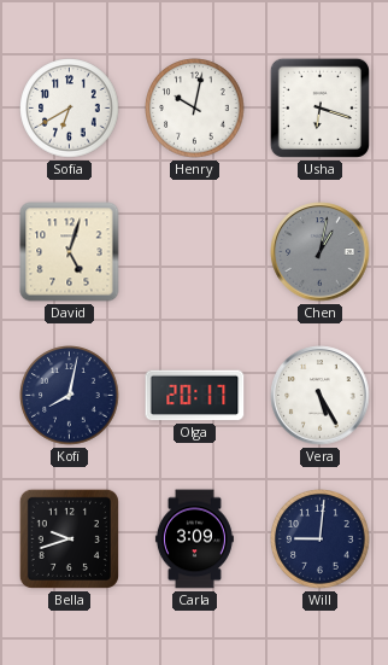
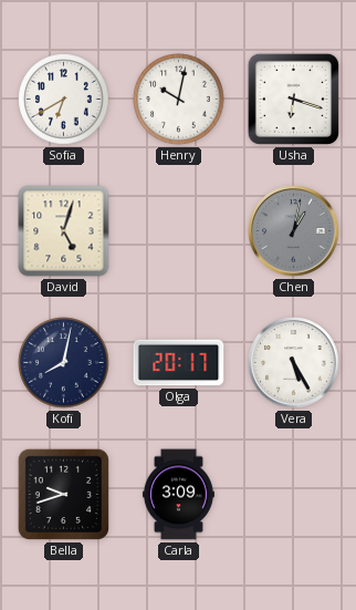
Will: 9:01 -> none
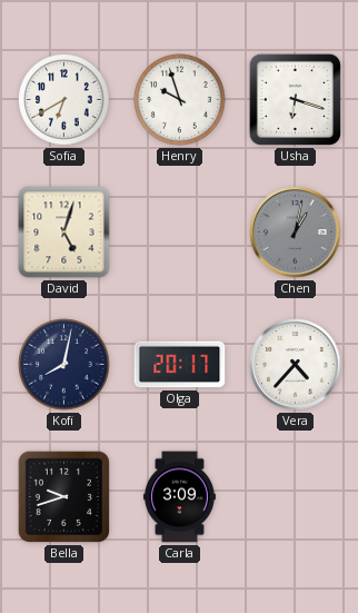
Henry: 10:02 -> 9:57
Vera: 5:25 -> 4:37
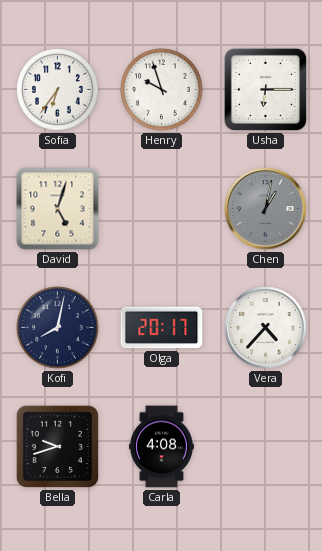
Sofia: 6:40 -> 6:36
Usha: 6:18 -> 6:15
Carla: 3:09 -> 4:08
